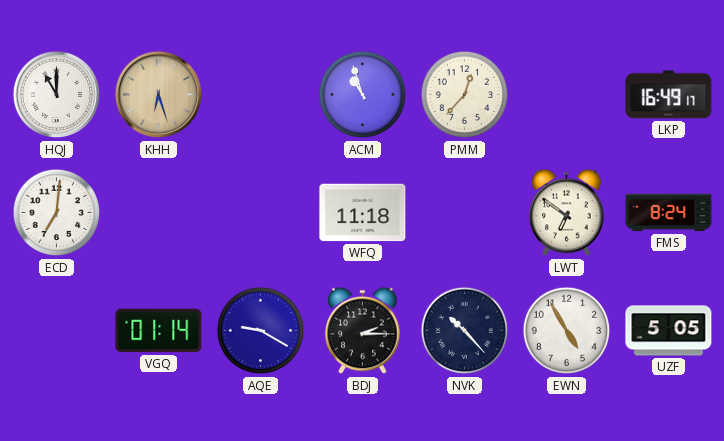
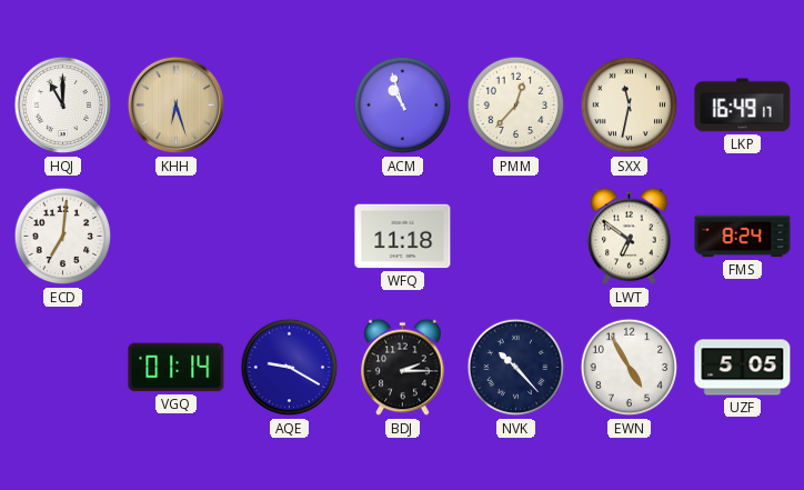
SXX: none -> 11:32
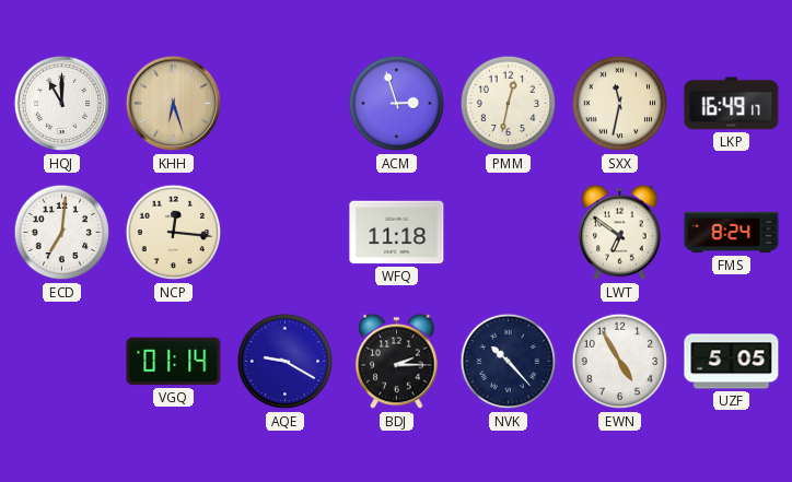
ACM: 10:57 -> 2:57
PMM: 12:37 -> 12:32
NCP: none -> 12:16
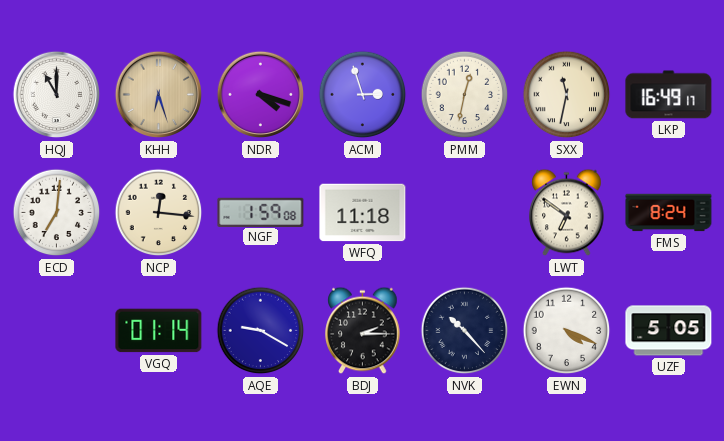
NDR: none -> 4:18
NGF: none -> 1:59
EWN: 4:55 -> 4:19
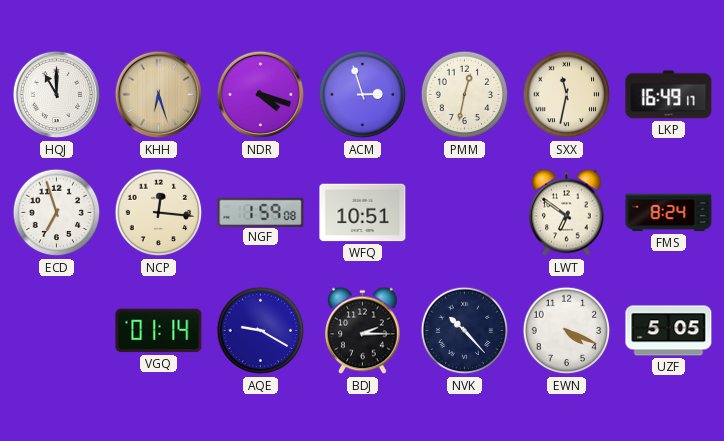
ECD: 7:01 -> 6:57
WFQ: 11:18 -> 10:51
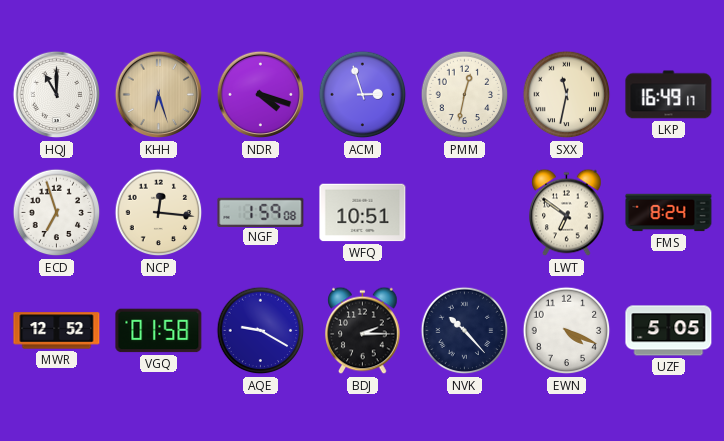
MWR: none -> 12:52
VGQ: 01:14 -> 01:58
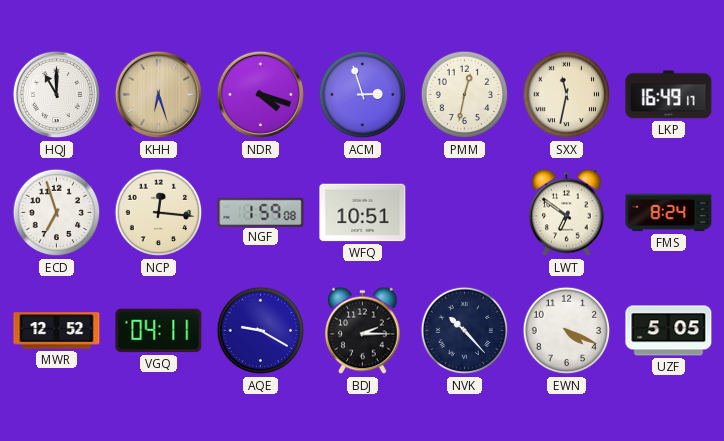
VGQ: 01:58 -> 04:11
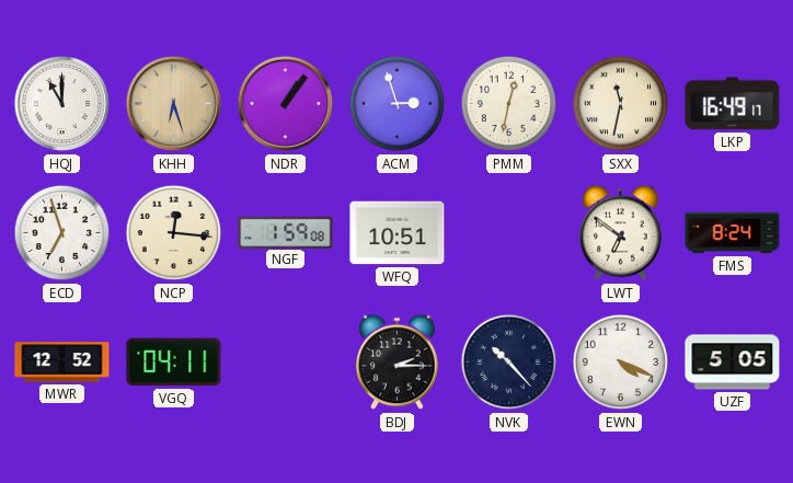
NDR: 4:18 -> 1:06
AQE: 9:20 -> none
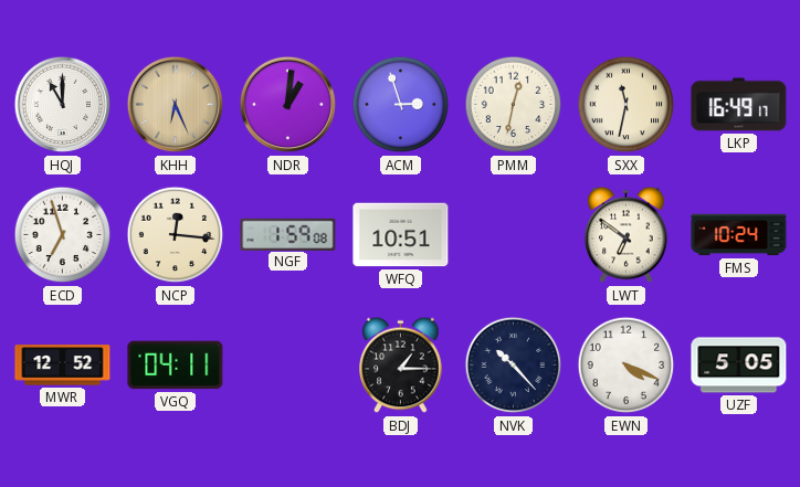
KHH: 6:27 -> 6:26
NDR: 1:06 -> 1:01
FMS: 8:24 -> 10:24
BDJ: 2:15 -> 1:15
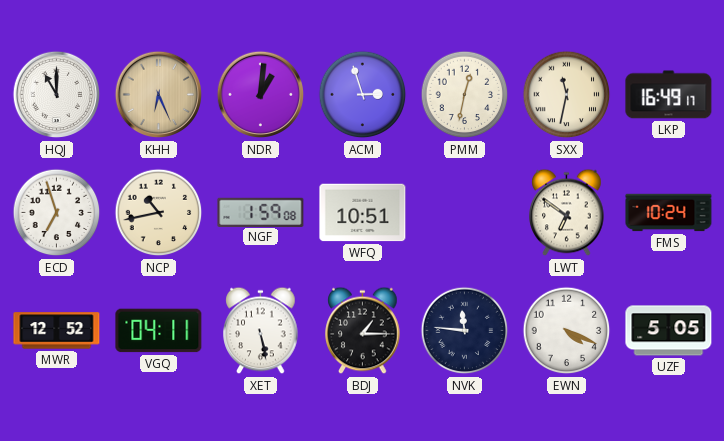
NCP: 12:16 -> 10:43
XET: none -> 5:28
NVK: 10:23 -> 11:46
